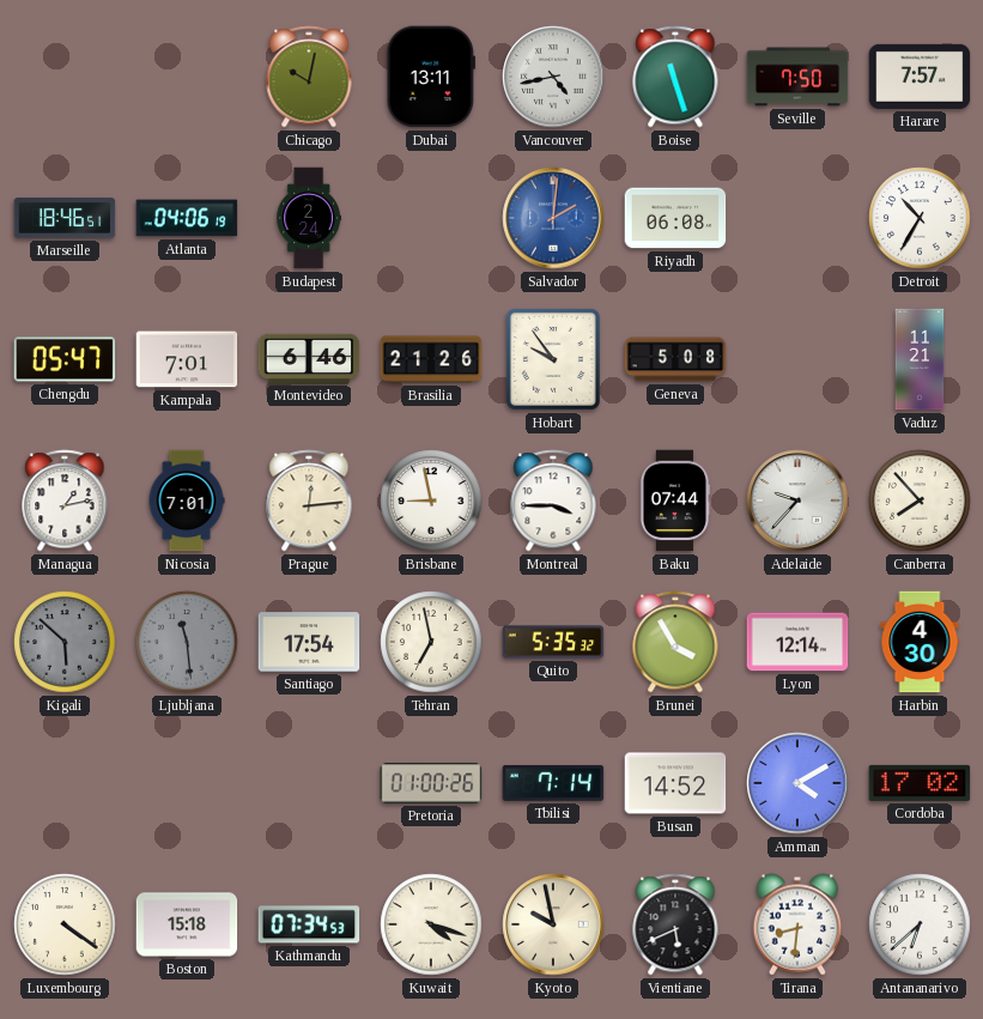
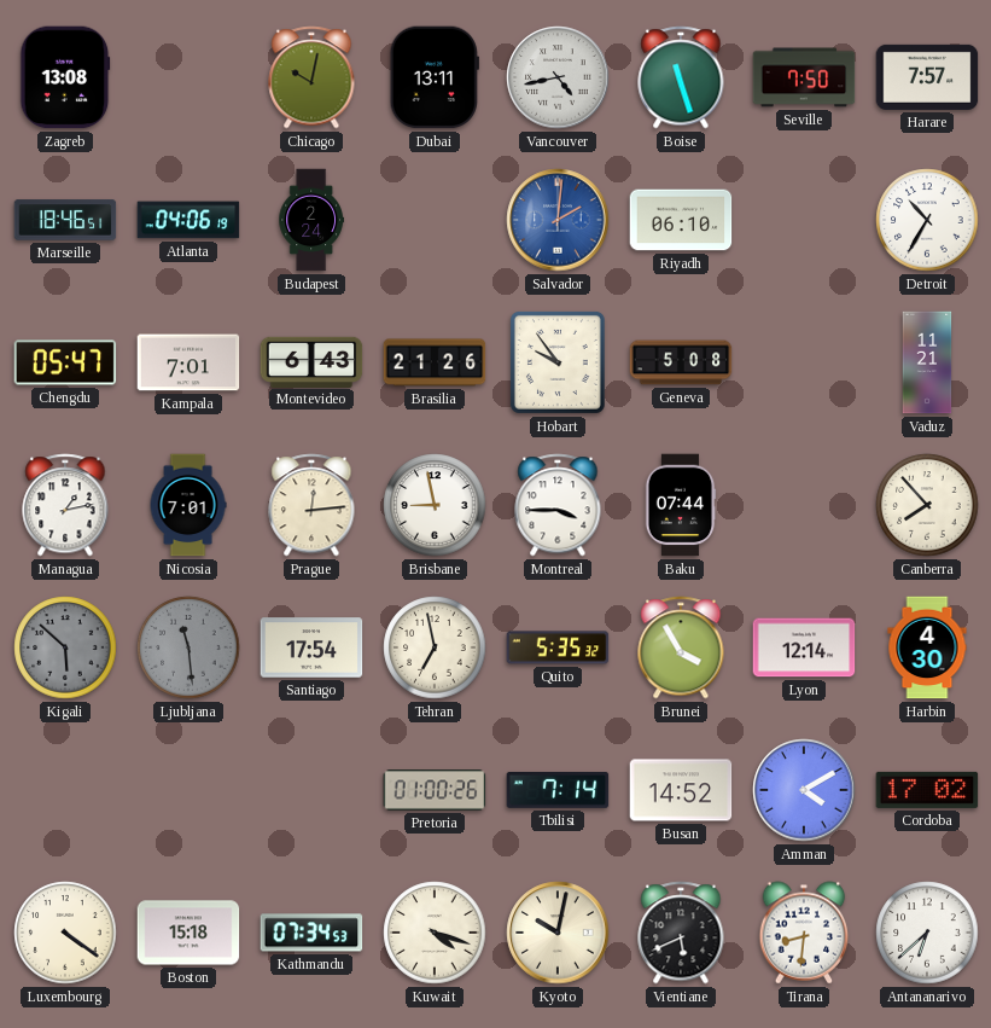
Zagreb: none -> 13:08
Riyadh: 06:08 -> 06:10
Montevideo: 6:46 -> 6:43
Adelaide: 9:37 -> none
Kyoto: 9:58 -> 10:02
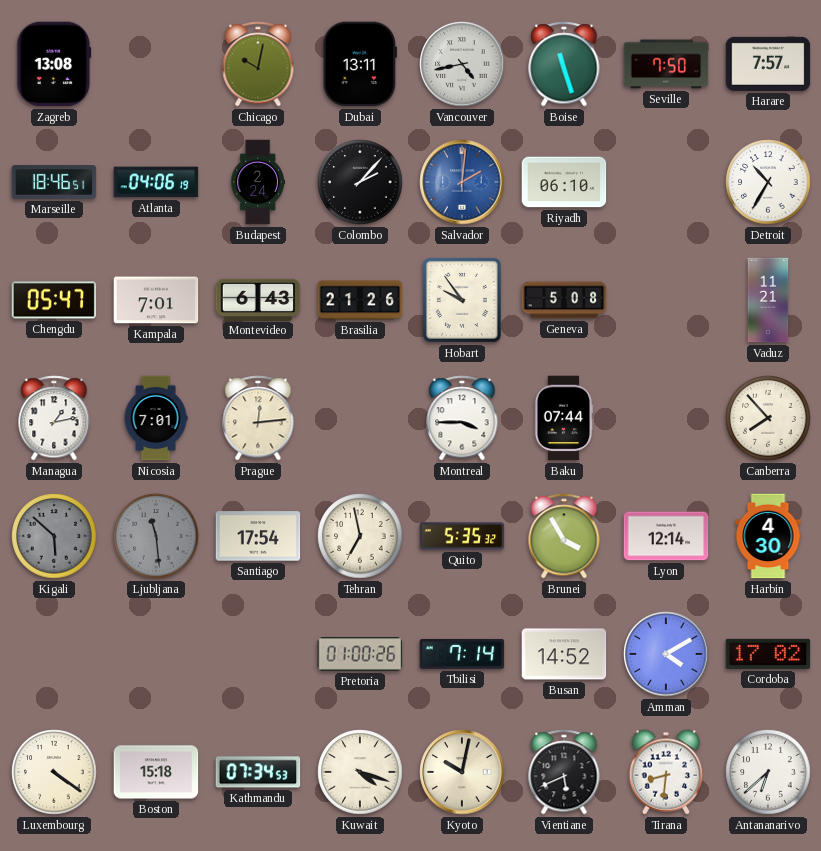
Colombo: none -> 2:07
Brisbane: 8:58 -> none
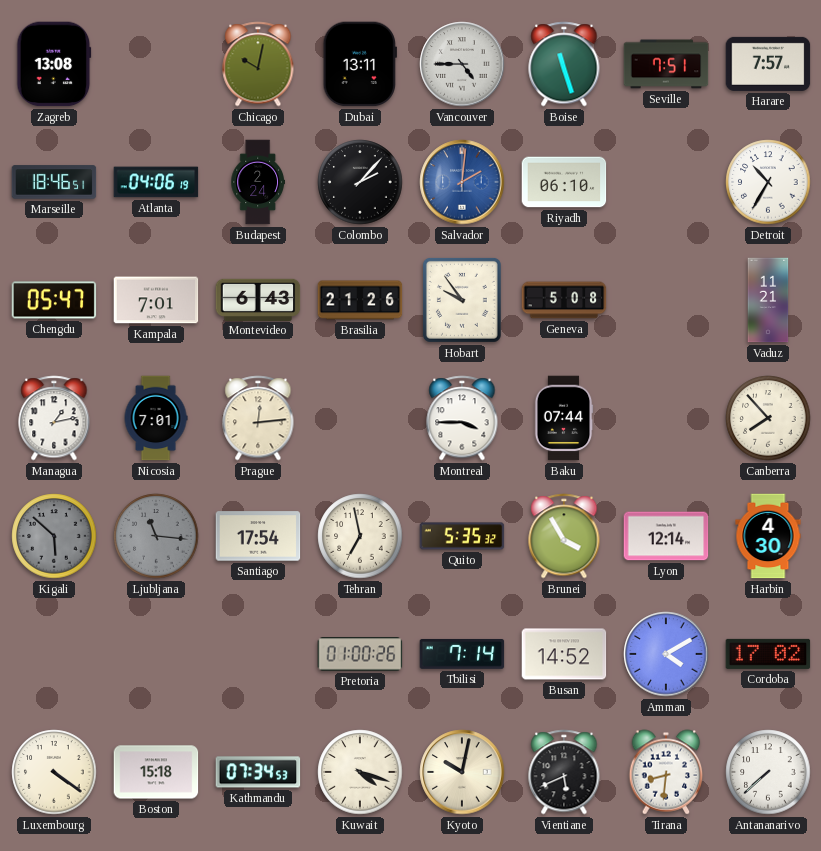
Vancouver: 4:43 -> 4:45
Seville: 7:50 -> 7:51
Ljubljana: 11:29 -> 11:16
Antananarivo: 6:38 -> 7:38
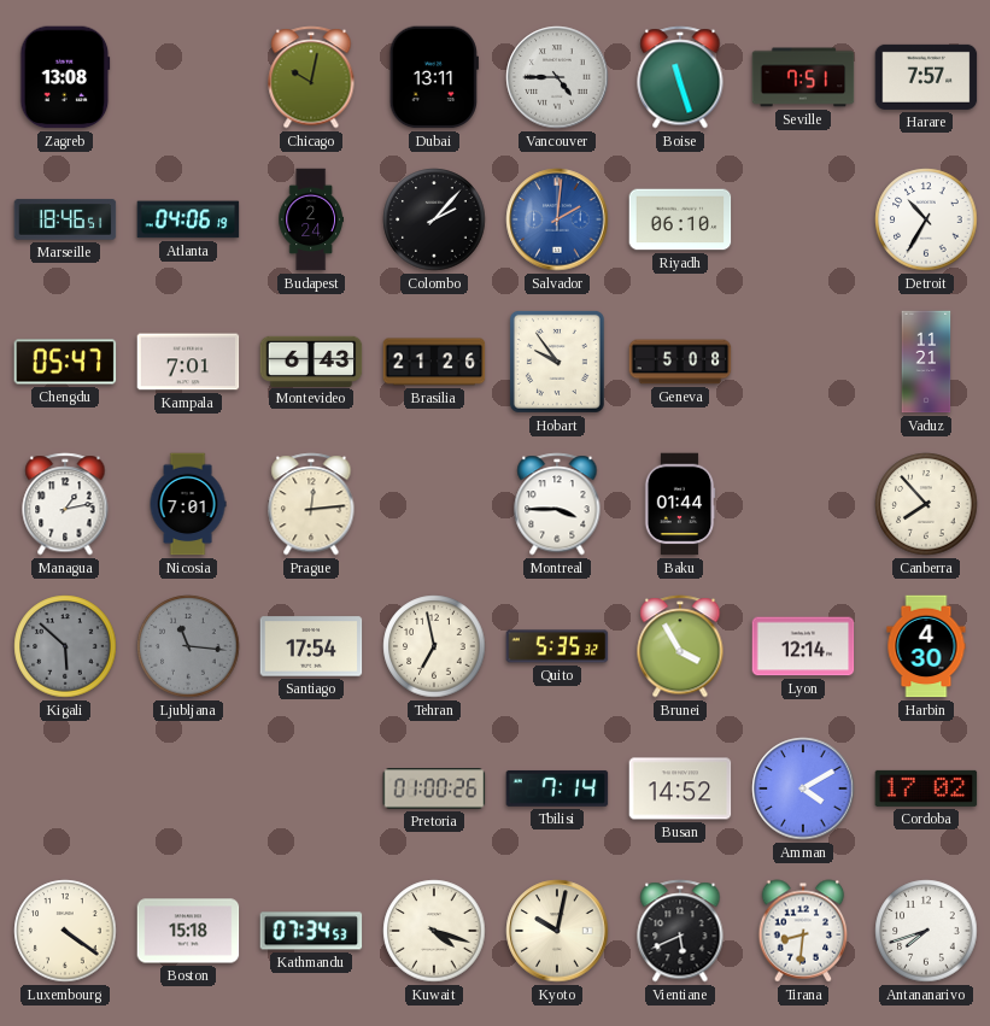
Baku: 07:44 -> 01:44
Antananarivo: 7:38 -> 7:42
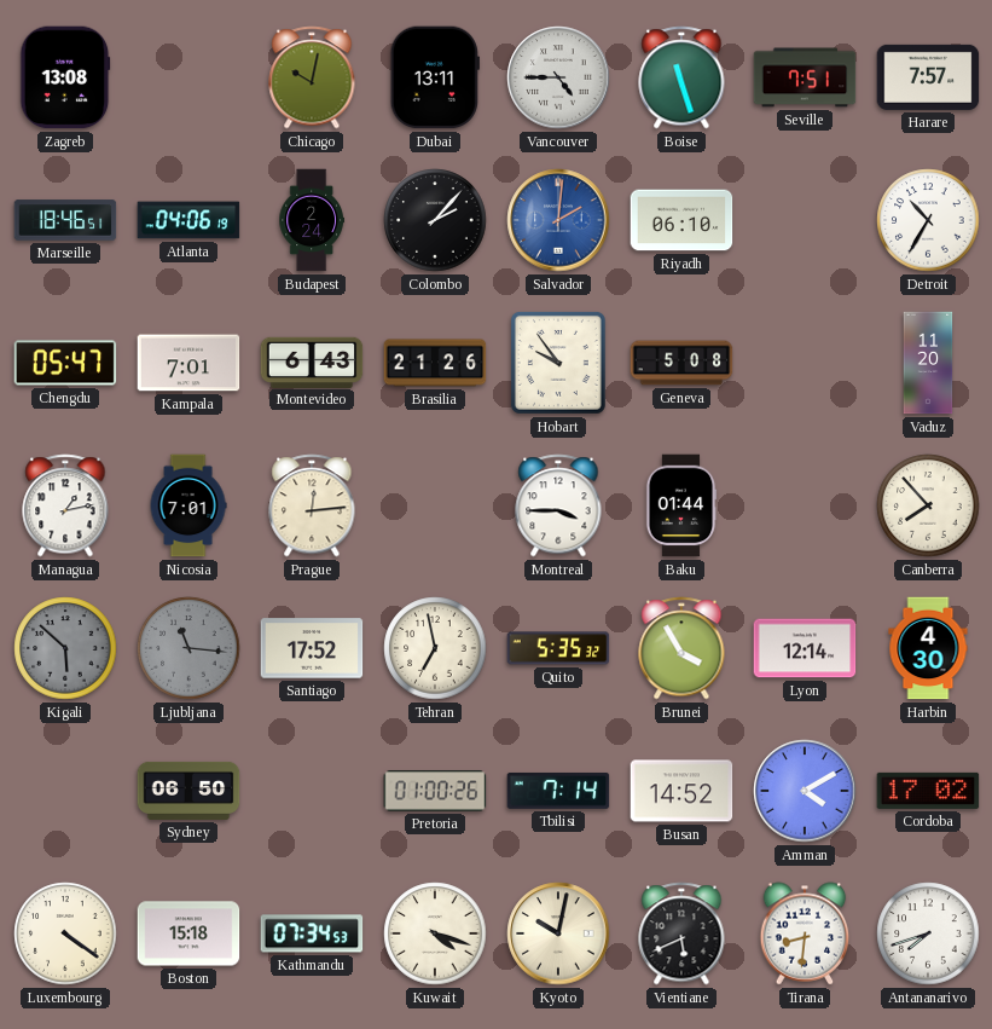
Vaduz: 11:21 -> 11:20
Santiago: 17:54 -> 17:52
Sydney: none -> 06:50
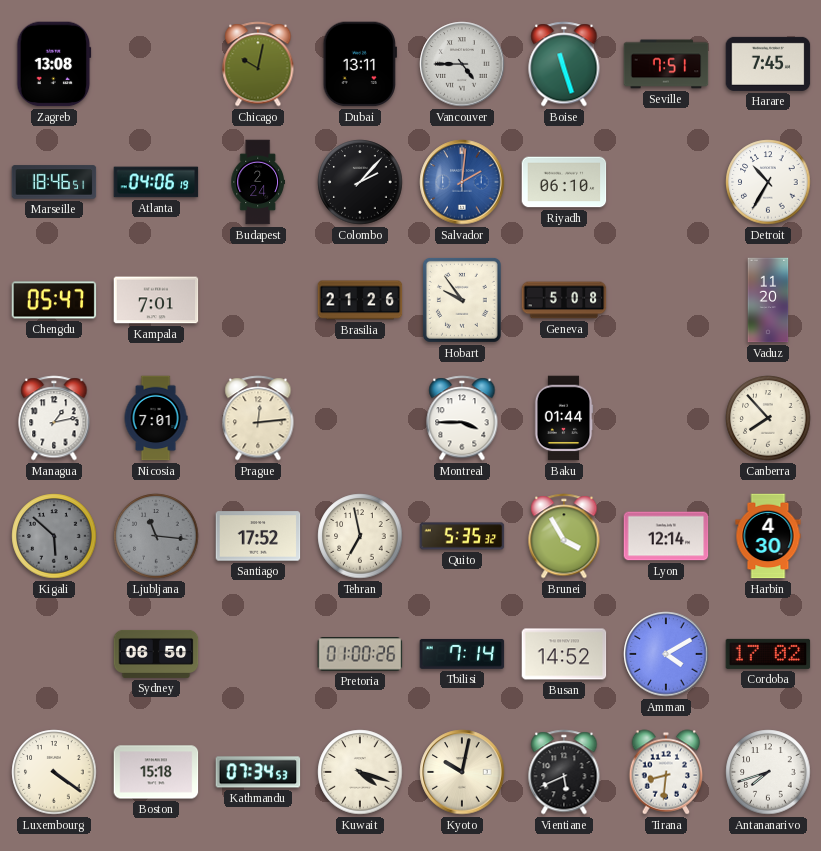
Harare: 7:57 -> 7:45
Montevideo: 6:43 -> none
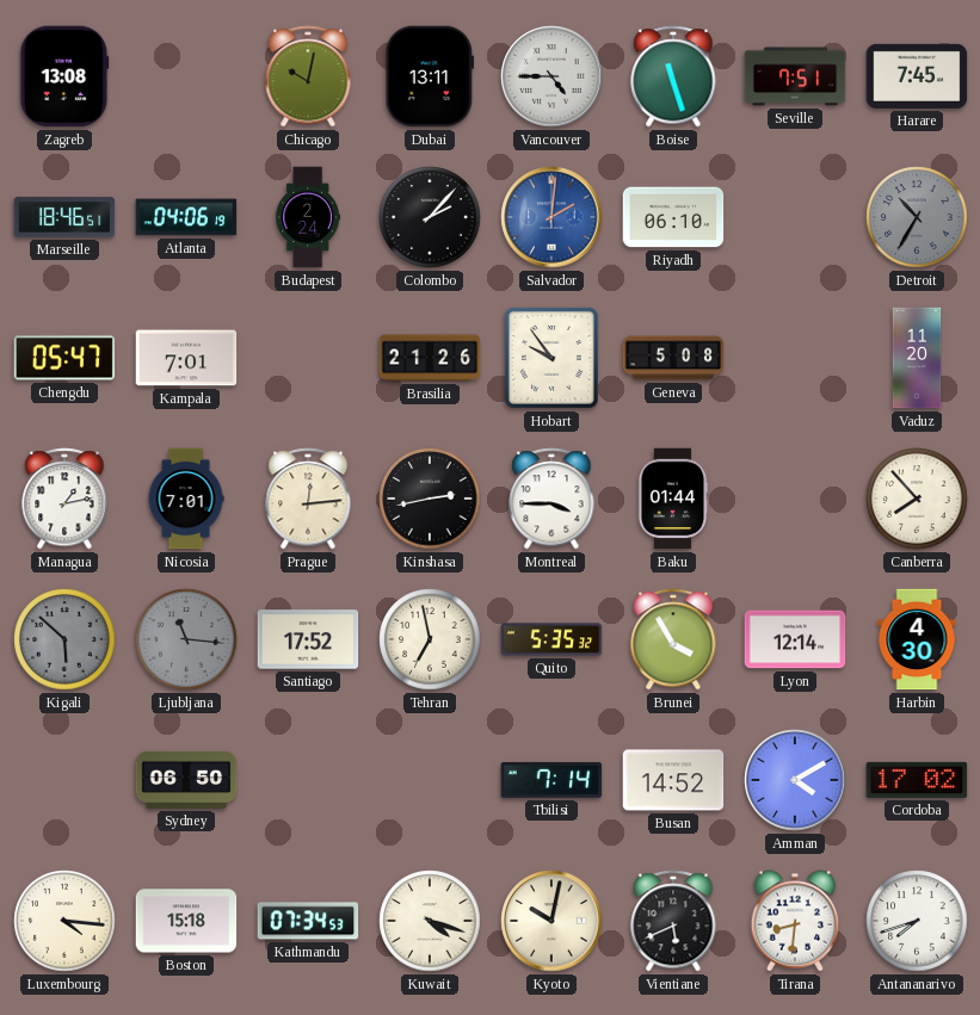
Detroit dial: white -> grey
Kinshasa: none -> 2:43
Pretoria: 01:00 -> none
Luxembourg: 4:21 -> 4:16
